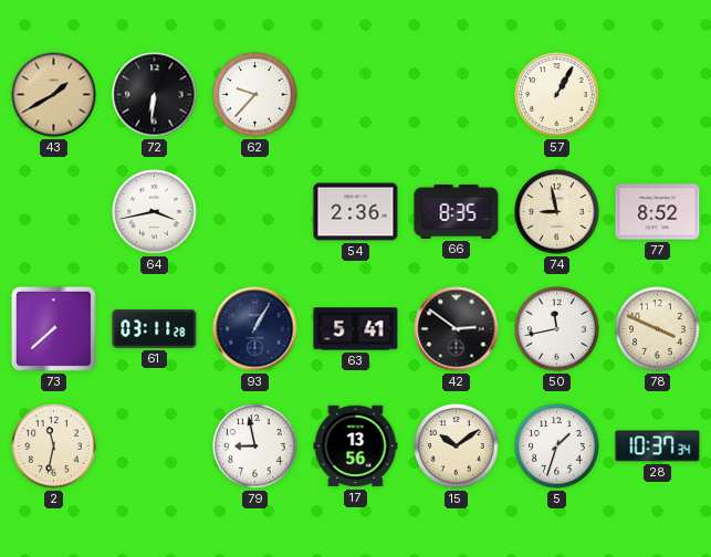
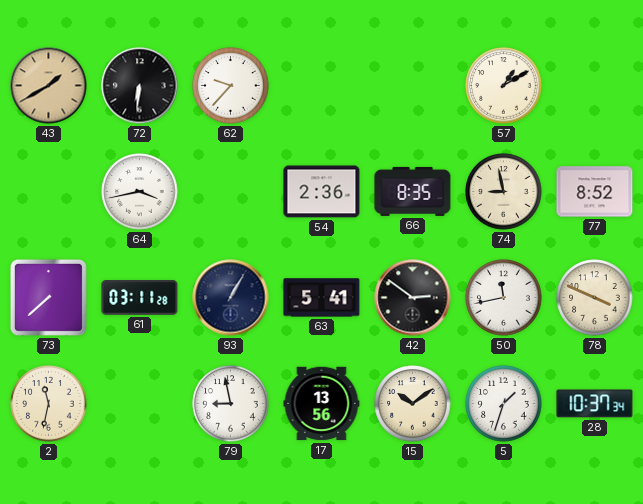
57: 1:05 -> 1:10
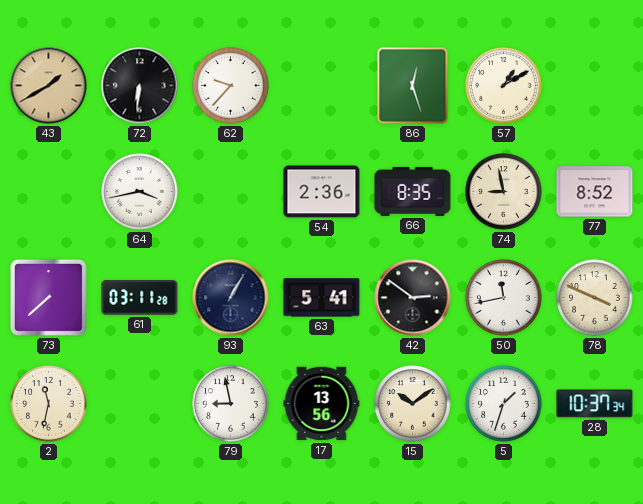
86: none -> 12:27
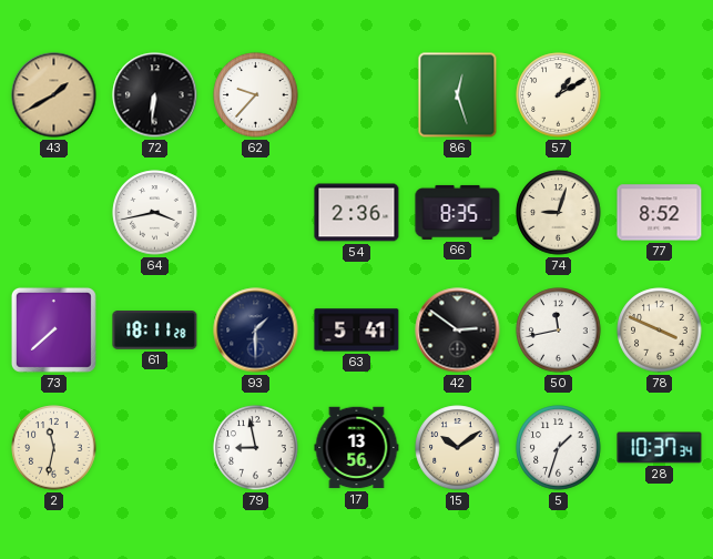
74: 8:58 -> 9:03
61: 03:11 -> 18:11
93: 1:05 -> 1:30
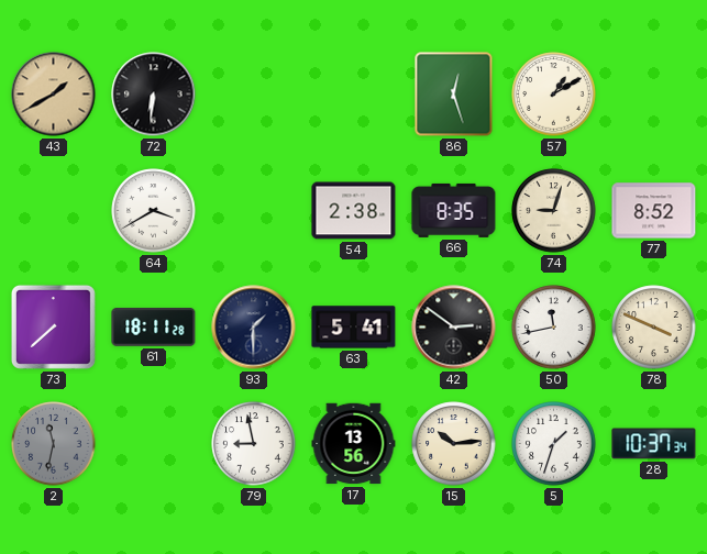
62: 9:37 -> none
64: 3:43 -> 3:40
54: 2:36 -> 2:38
2 dial: cream -> grey
15: 10:09 -> 10:14
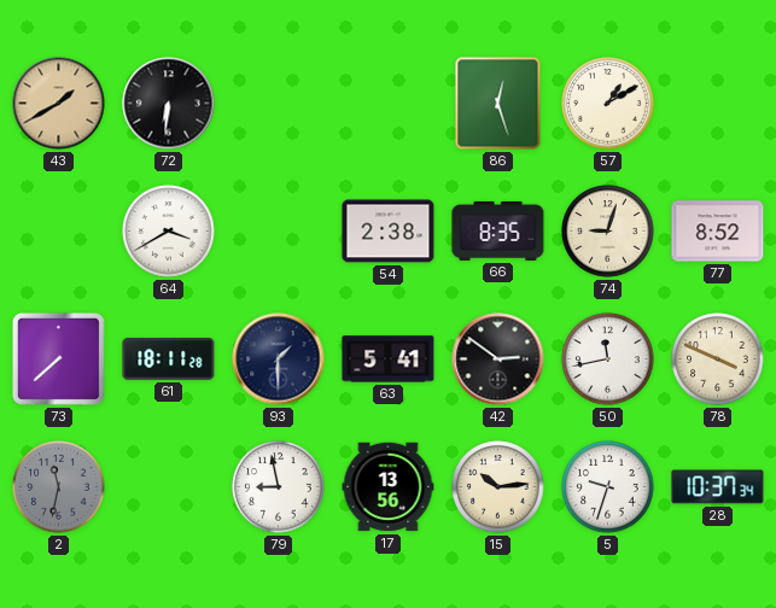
5: 1:33 -> 9:33
